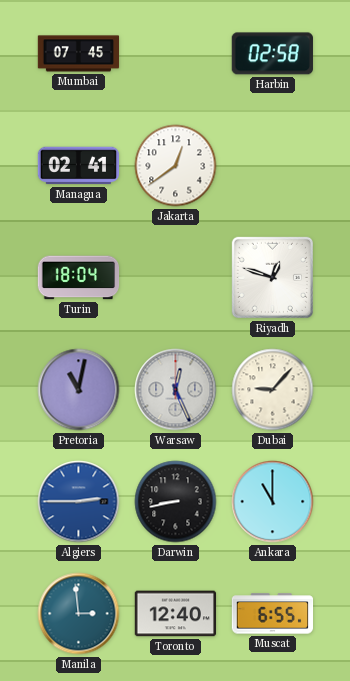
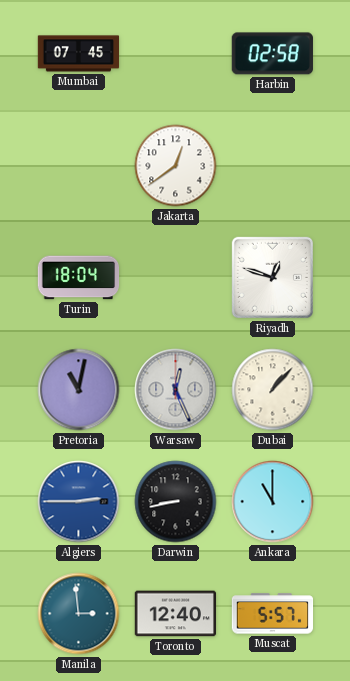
Managua: 02:41 -> none
Dubai: 9:07 -> 1:07
Muscat: 6:55 -> 5:57
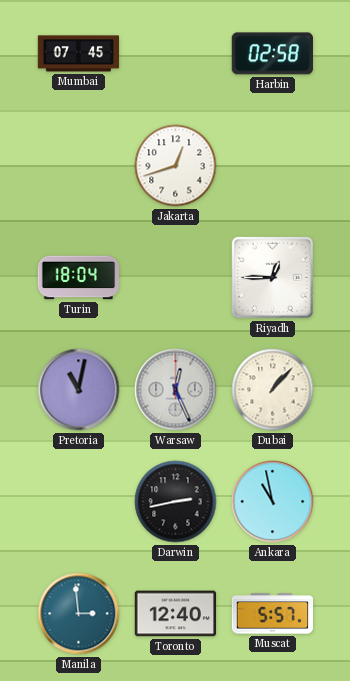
Jakarta: 12:39 -> 12:42
Riyadh: 12:48 -> 12:45
Algiers: 2:45 -> none
Darwin: 8:43 -> 2:43
Ankara: 11:00 -> 10:58
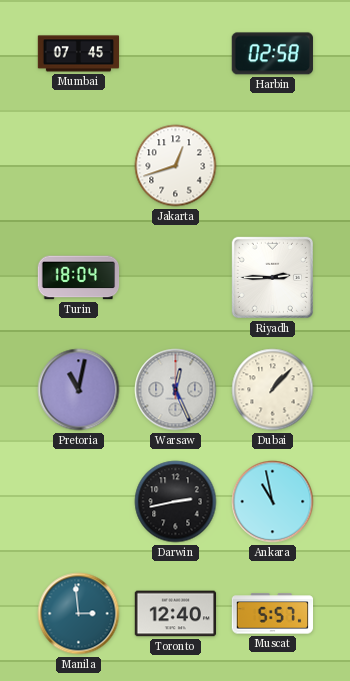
Riyadh: 12:45 -> 2:45
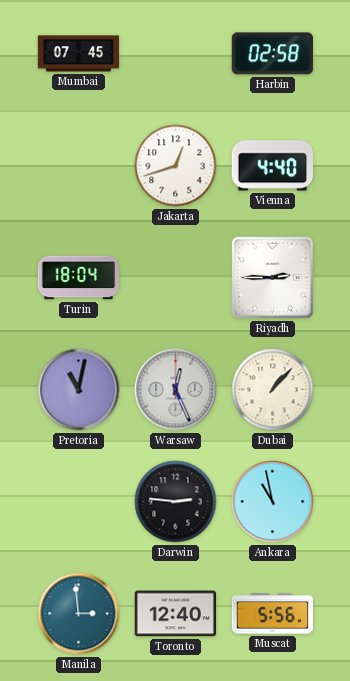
Vienna: none -> 4:40
Darwin: 2:43 -> 2:46
Muscat: 5:57 -> 5:56
